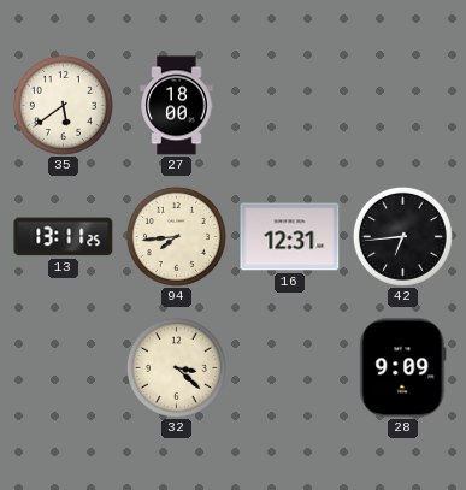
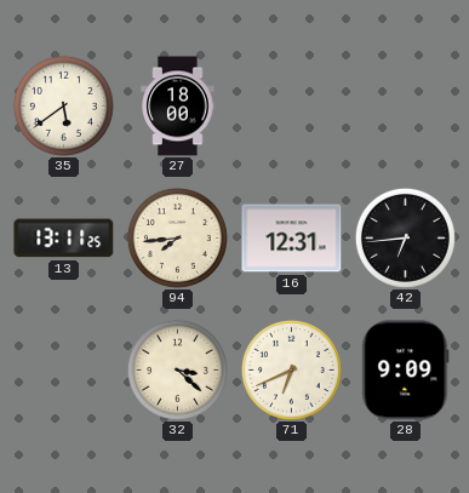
71: none -> 6:41
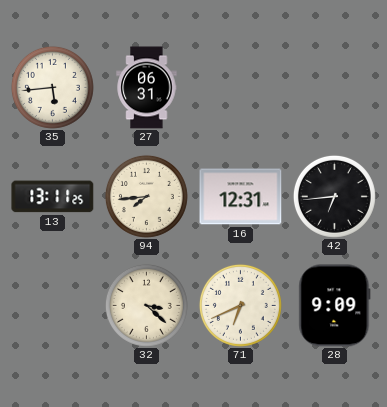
35: 5:39 -> 5:44
27: 18:00 -> 06:31
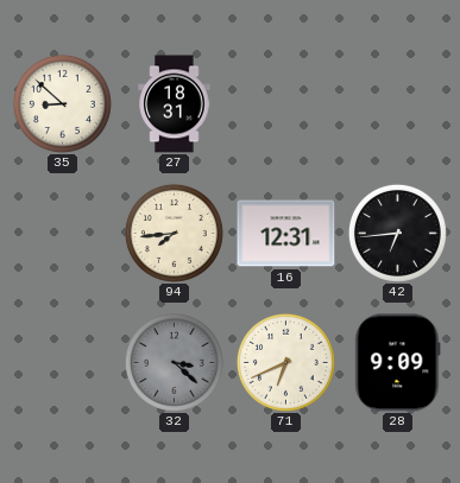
35: 5:44 -> 8:52
27: 06:31 -> 18:31
13: 13:11 -> none
32 dial: cream -> grey
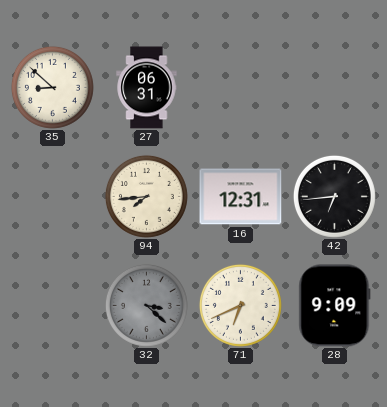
27: 18:31 -> 06:31
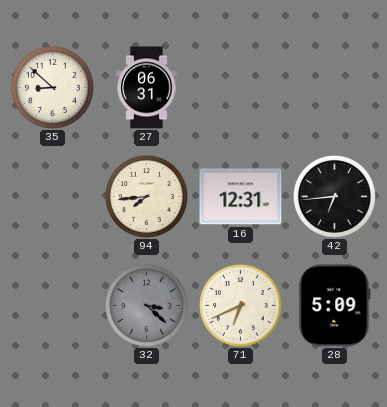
28: 9:09 -> 5:09
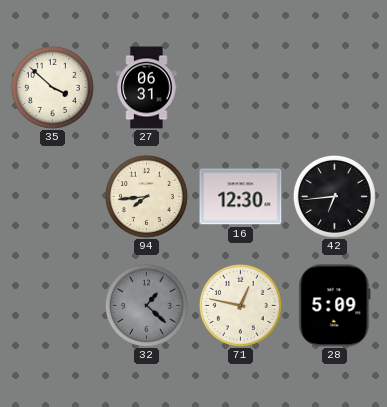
35: 8:52 -> 3:52
16: 12:31 -> 12:30
32: 3:22 -> 1:22
71: 6:41 -> 12:47
